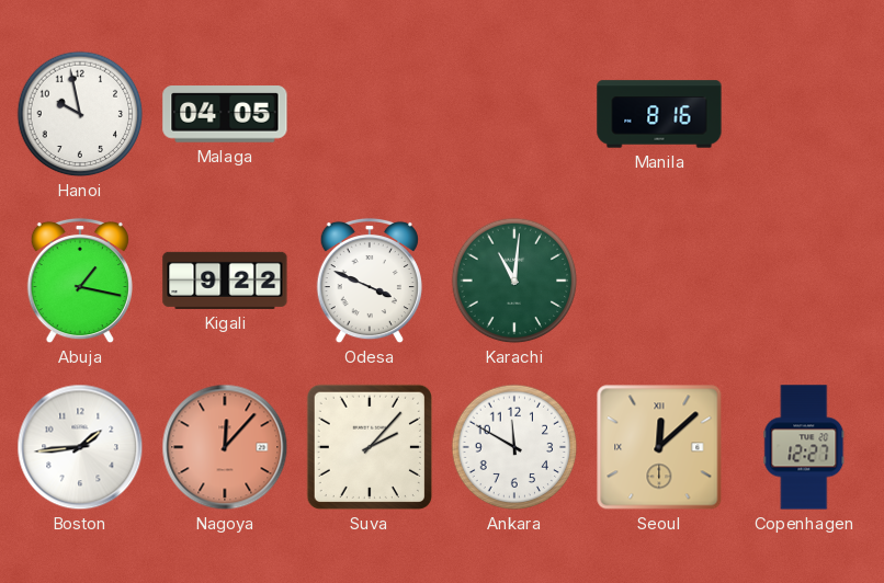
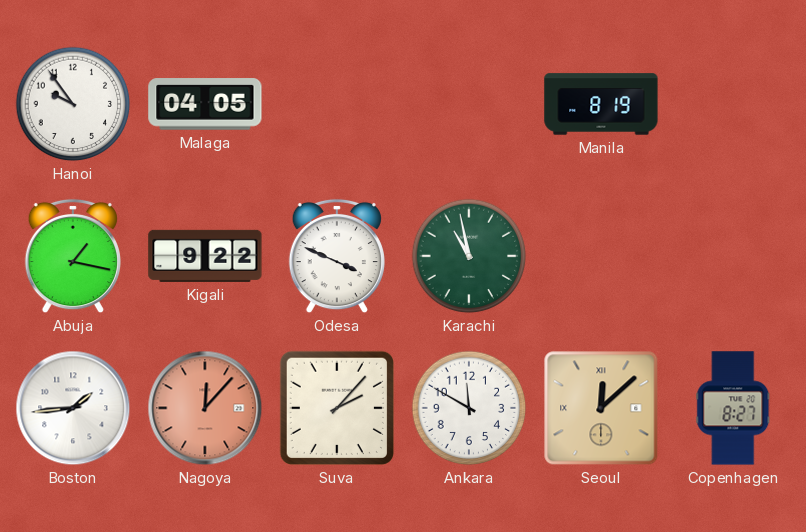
Hanoi: 9:58 -> 9:54
Manila: 8:16 -> 8:19
Karachi: 11:01 -> 10:58
Copenhagen: 12:27 -> 8:27
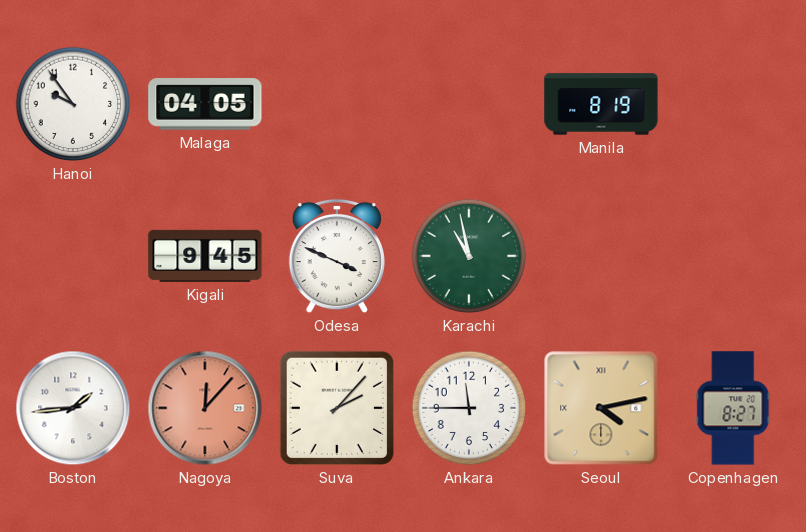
Abuja: 1:17 -> none
Kigali: 9:22 -> 9:45
Ankara: 11:50 -> 11:45
Seoul: 12:08 -> 4:13
